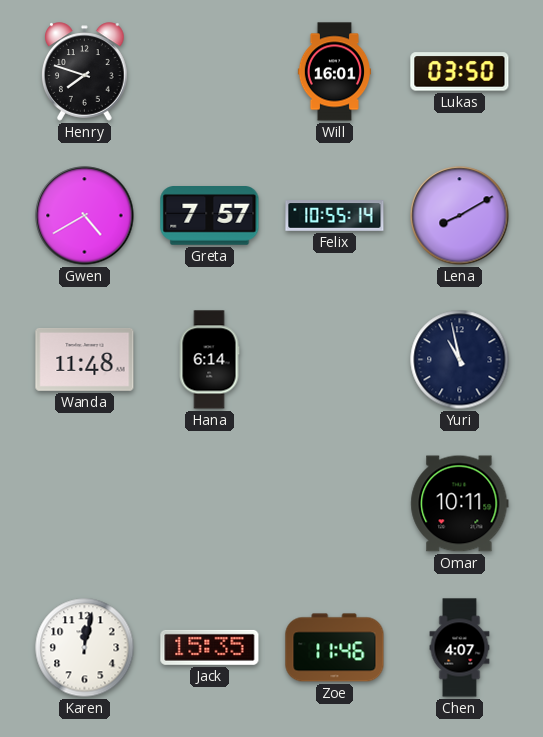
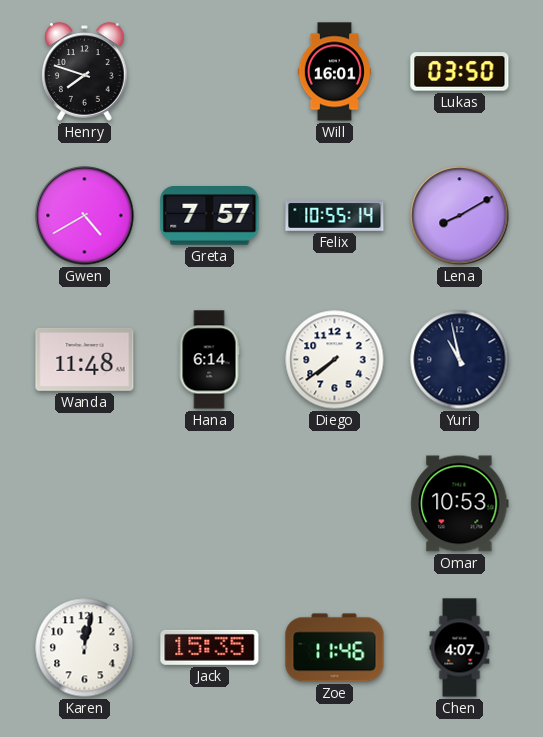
Diego: none -> 7:39
Omar: 10:11 -> 10:53
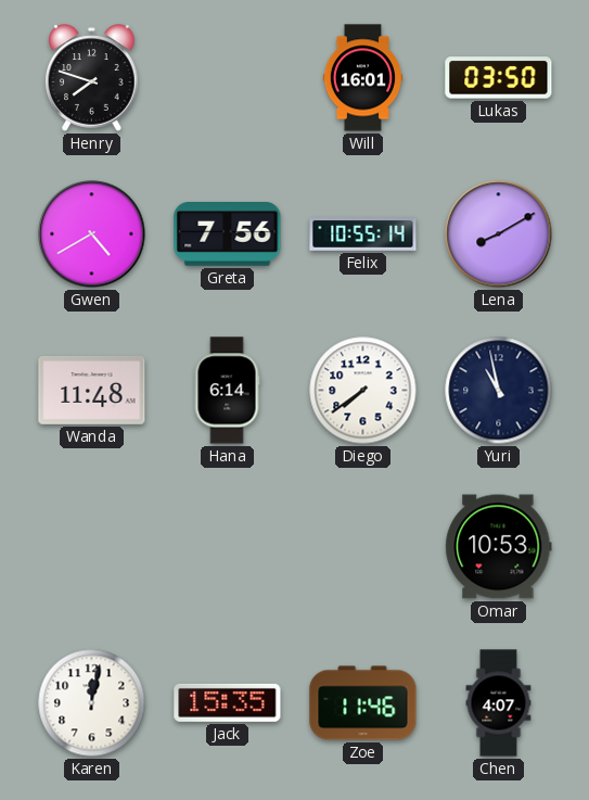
Greta: 7:57 -> 7:56
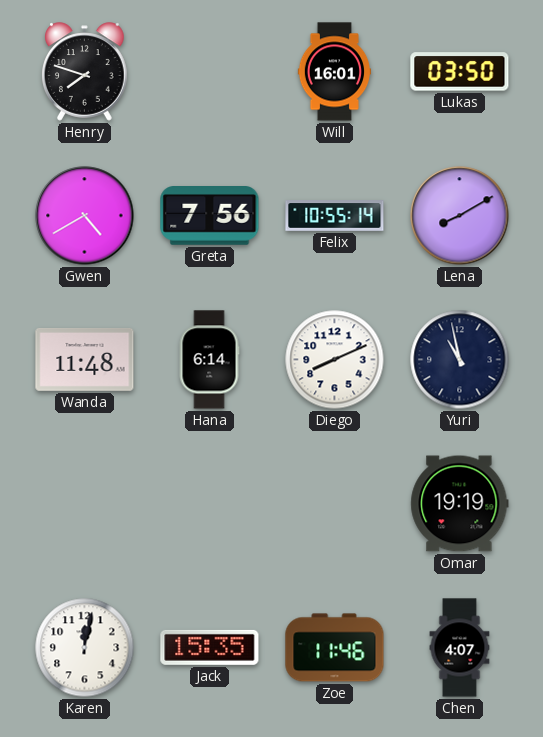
Diego: 7:39 -> 8:11
Omar: 10:53 -> 19:19
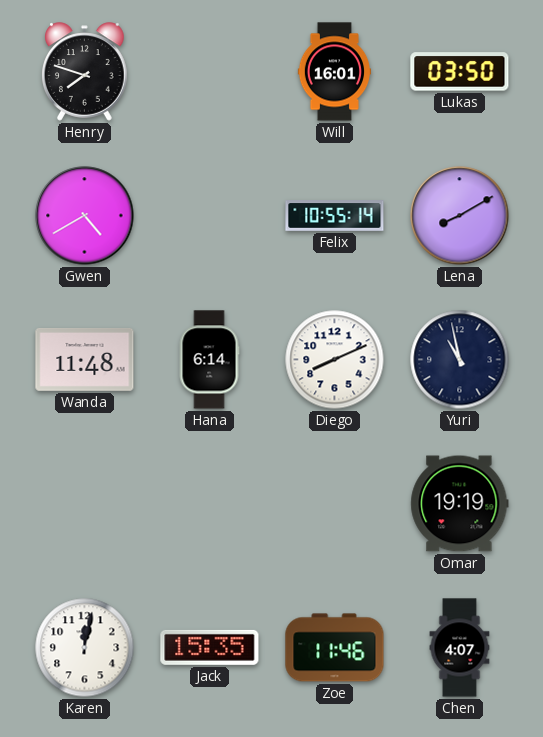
Greta: 7:56 -> none
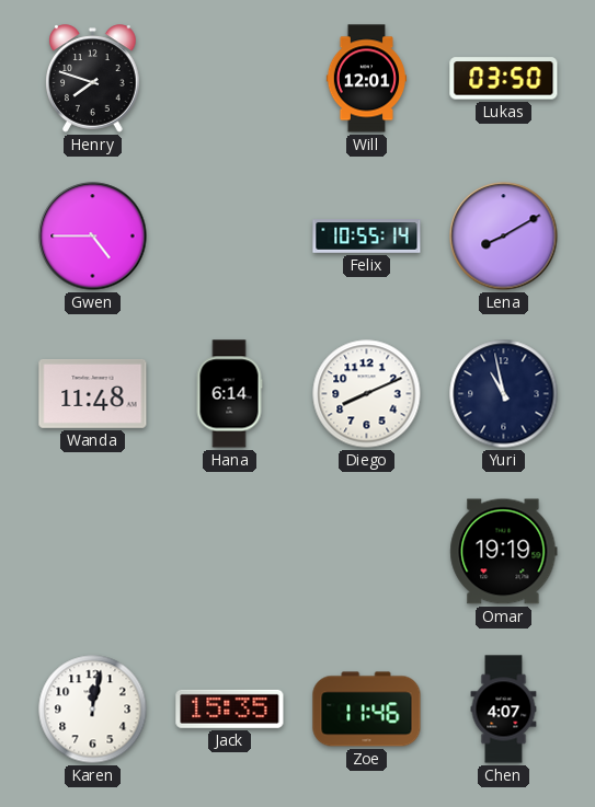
Will: 16:01 -> 12:01
Gwen: 4:40 -> 4:45
